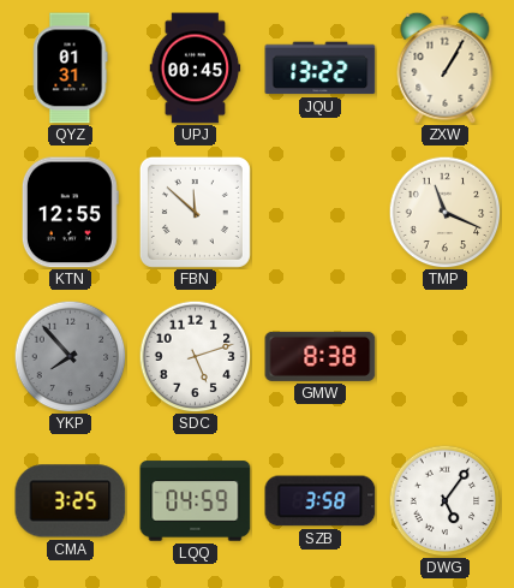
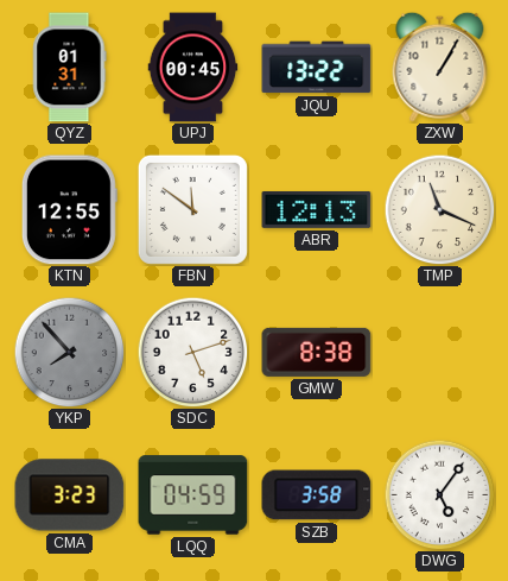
FBN: 11:52 -> 11:51
ABR: none -> 12:13
CMA: 3:25 -> 3:23
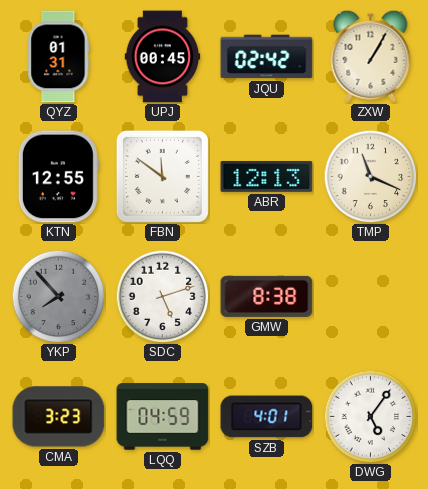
JQU: 13:22 -> 02:42
SZB: 3:58 -> 4:01
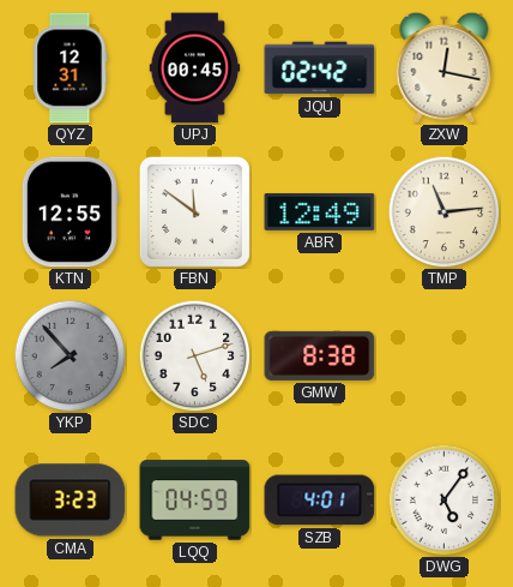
QYZ: 01:31 -> 12:31
ZXW: 1:05 -> 12:17
ABR: 12:13 -> 12:49
TMP: 11:19 -> 11:14
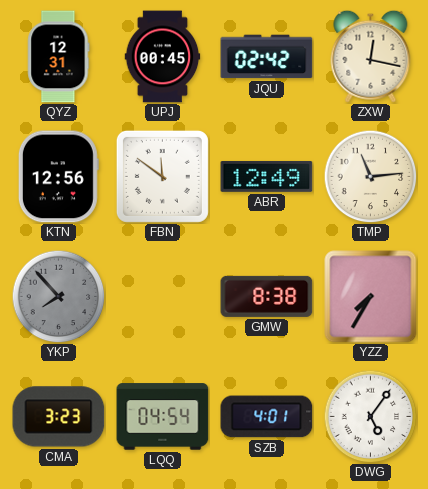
KTN: 12:55 -> 12:56
SDC: 5:12 -> none
YZZ: none -> 7:35
LQQ: 04:59 -> 04:54
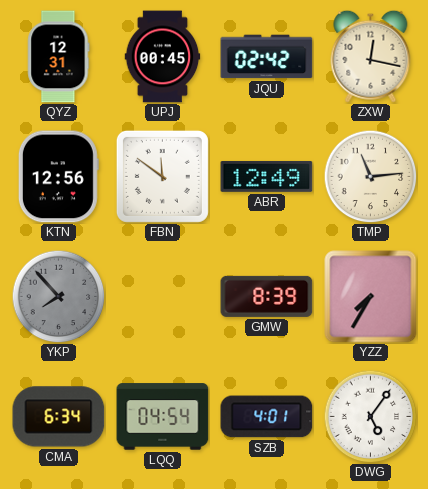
GMW: 8:38 -> 8:39
CMA: 3:23 -> 6:34
